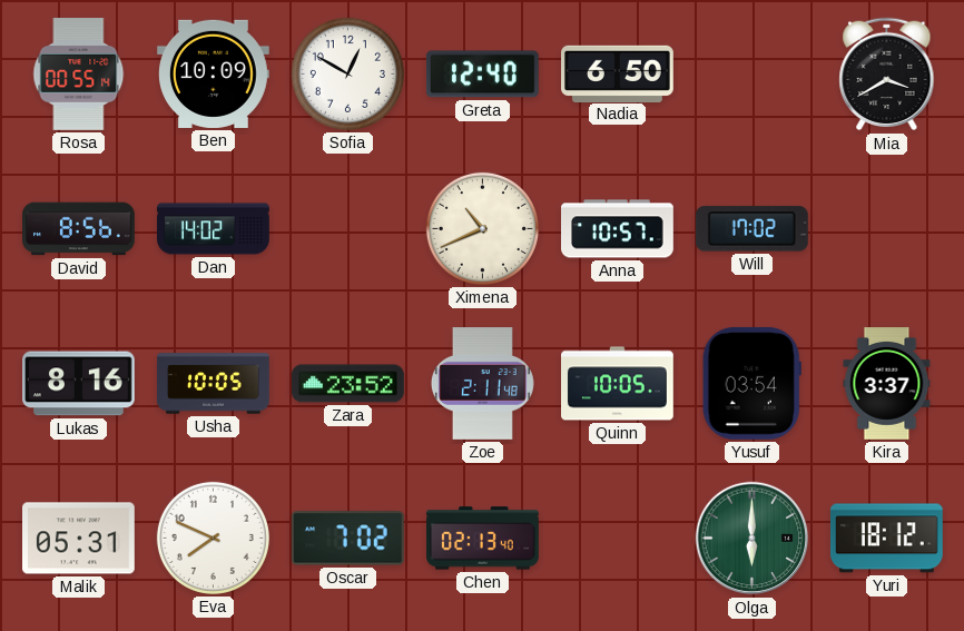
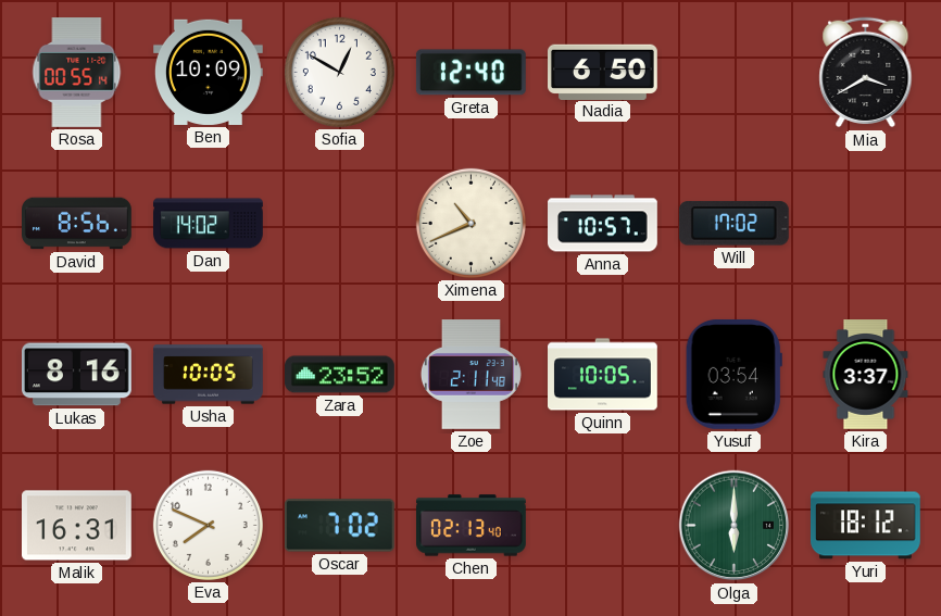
Malik: 05:31 -> 16:31
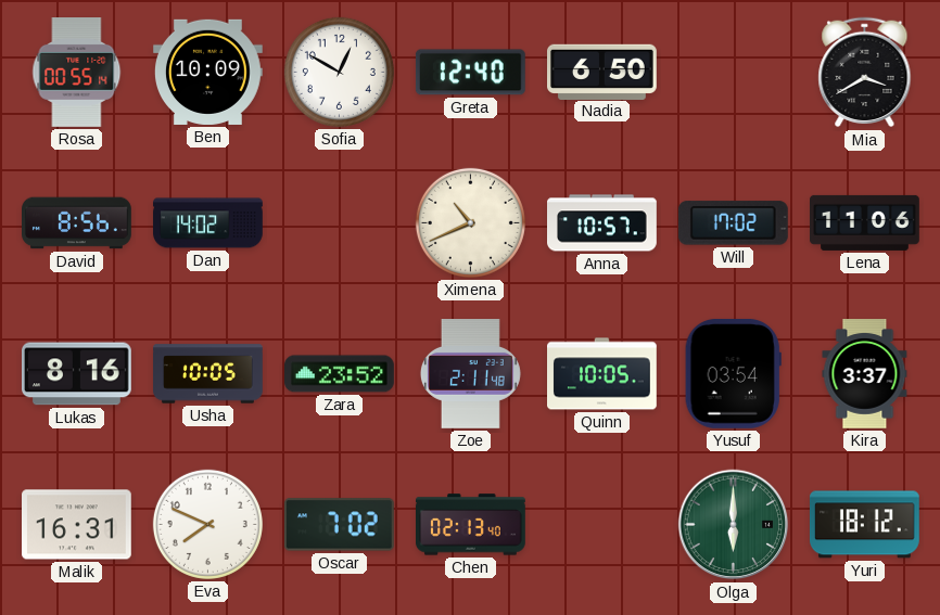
Lena: none -> 11:06
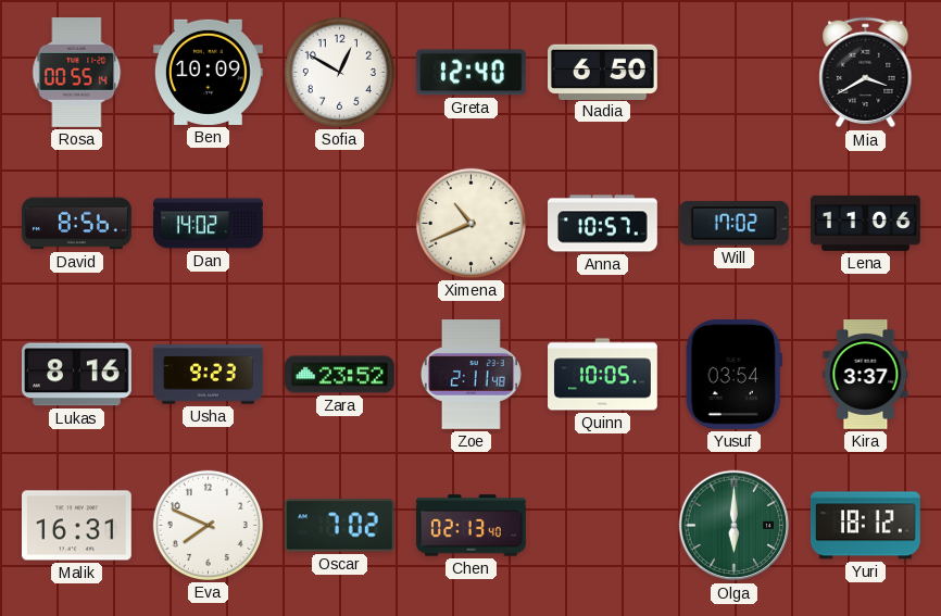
Usha: 10:05 -> 9:23
